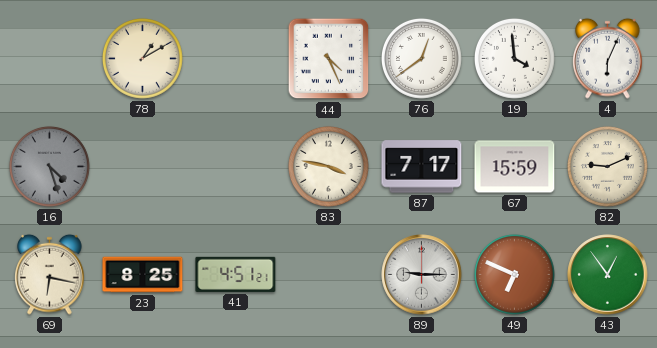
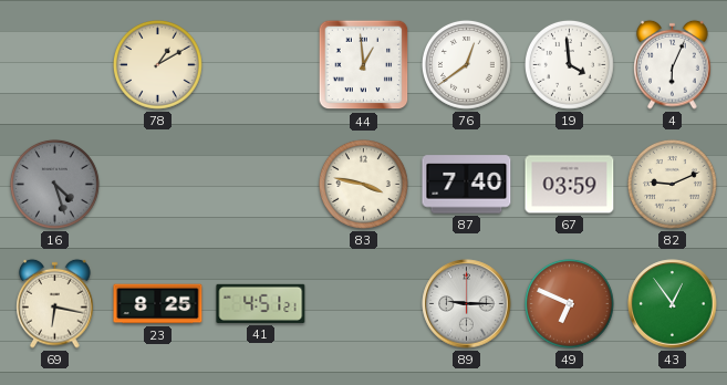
44: 4:26 -> 12:59
87: 7:17 -> 7:40
67: 15:59 -> 03:59
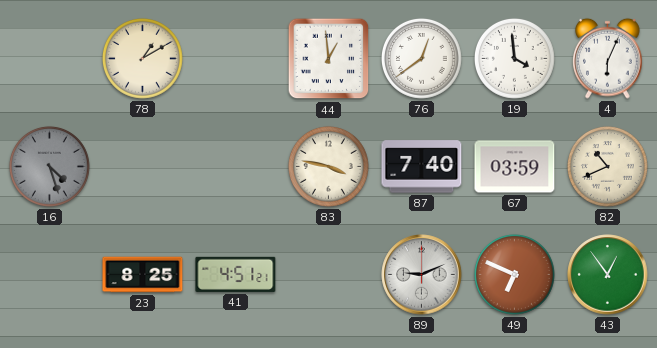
82: 9:11 -> 10:41
69: 6:17 -> none
89: 9:15 -> 9:11
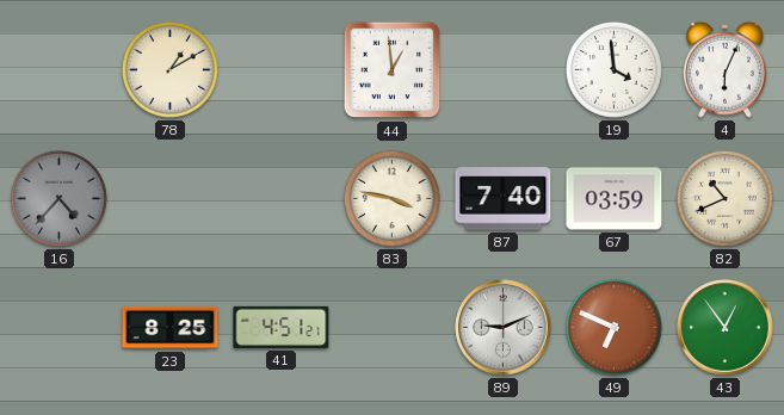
76: 12:39 -> none
16: 4:27 -> 4:37
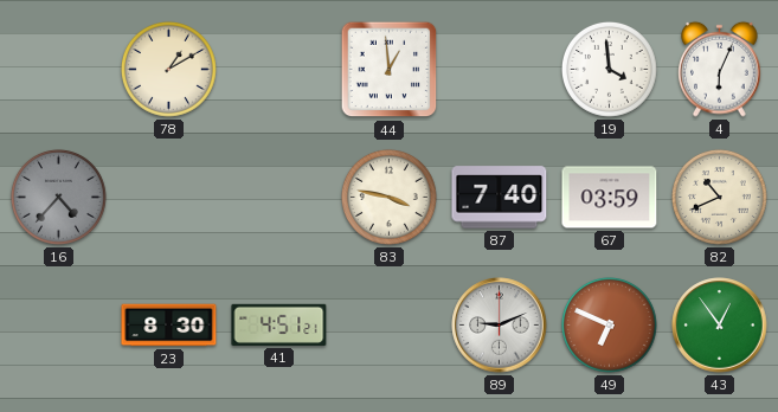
23: 8:25 -> 8:30
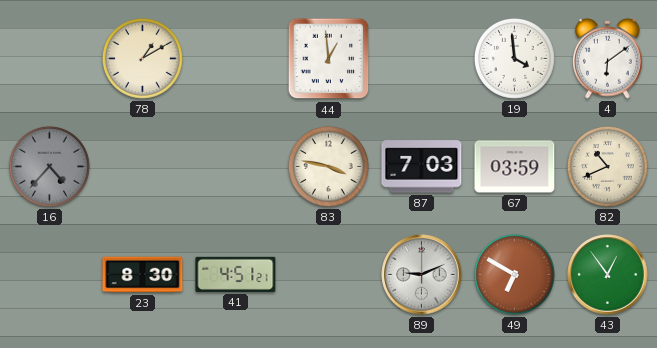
4: 6:04 -> 6:09
87: 7:40 -> 7:03
49: 6:49 -> 6:50
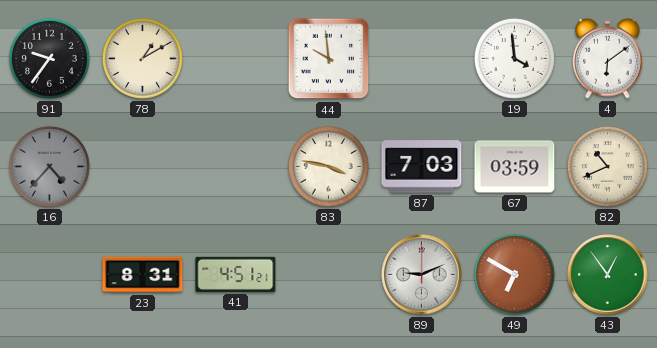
91: none -> 9:36
44: 12:59 -> 9:59
23: 8:30 -> 8:31
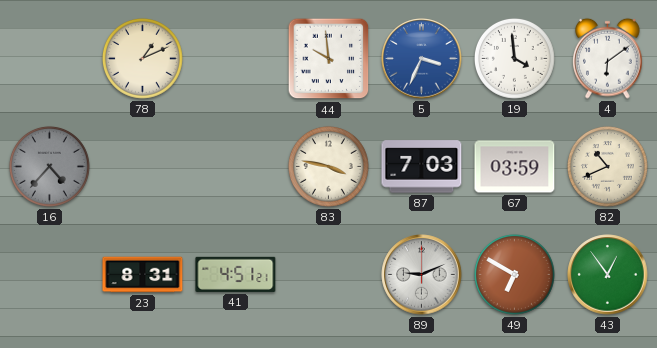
91: 9:36 -> none
78: 1:10 -> 1:11
5: none -> 3:34
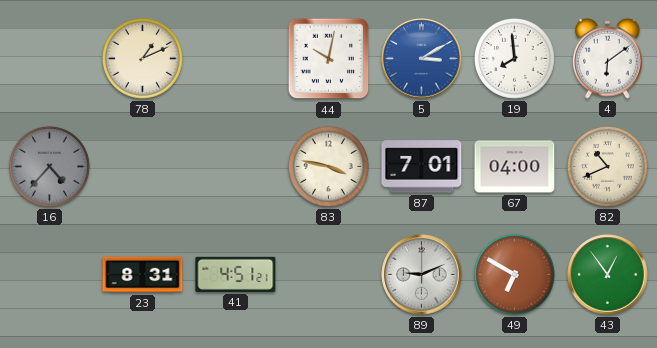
44: 9:59 -> 10:02
5: 3:34 -> 3:10
19: 3:59 -> 7:59
87: 7:03 -> 7:01
67: 03:59 -> 04:00
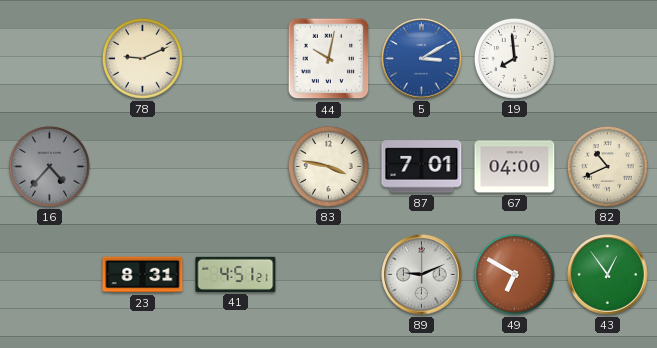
78: 1:11 -> 9:11
4: 6:09 -> none
